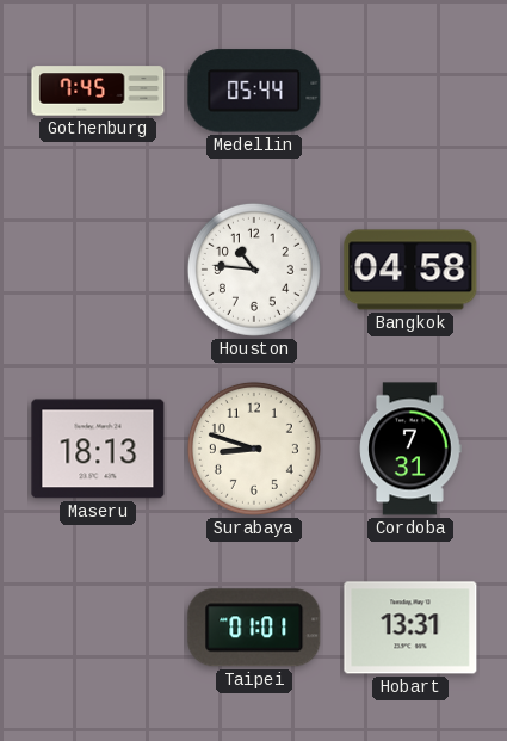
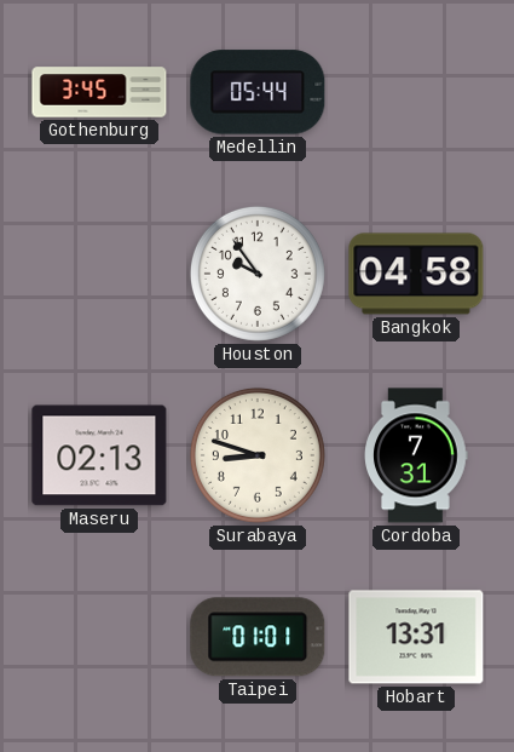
Gothenburg: 7:45 -> 3:45
Houston: 10:46 -> 9:54
Maseru: 18:13 -> 02:13
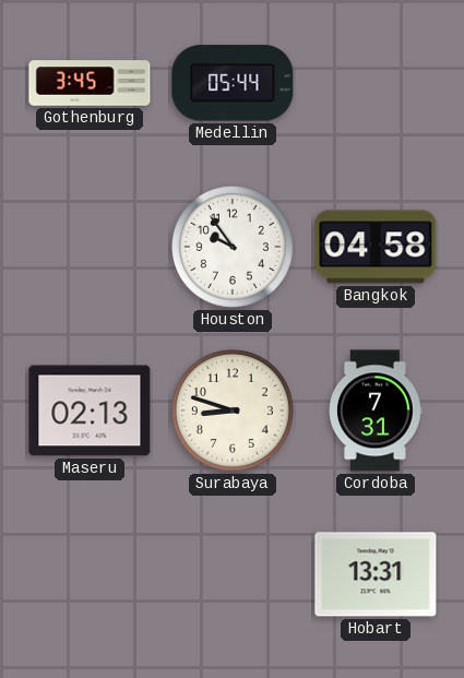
Taipei: 01:01 -> none
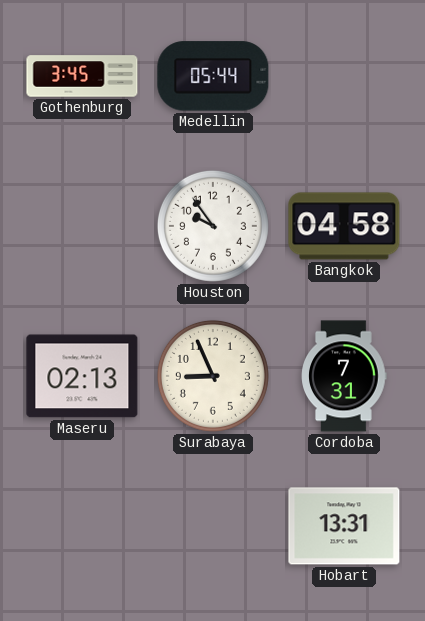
Surabaya: 8:48 -> 8:56
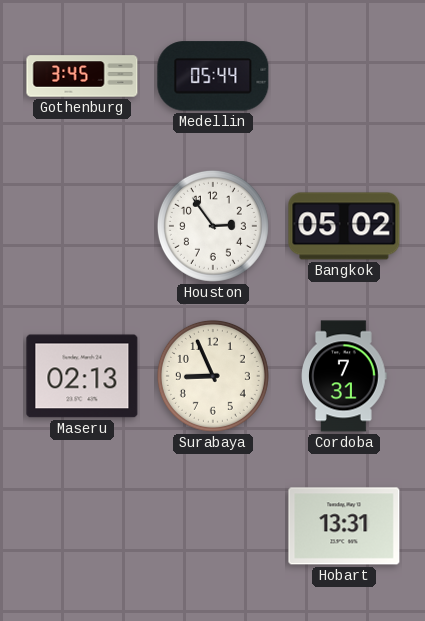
Houston: 9:54 -> 2:54
Bangkok: 04:58 -> 05:02
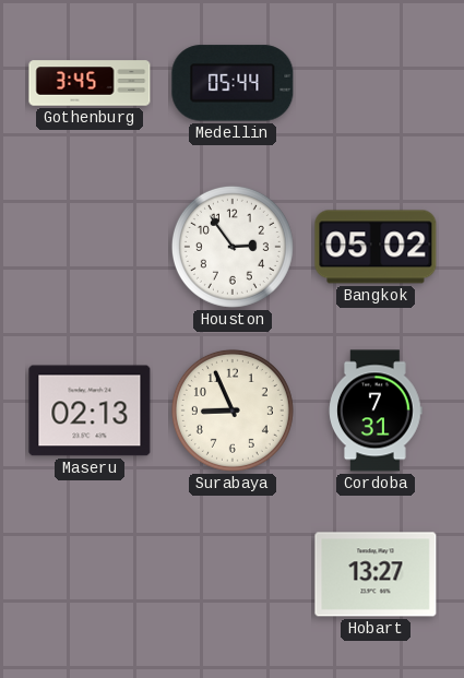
Hobart: 13:31 -> 13:27
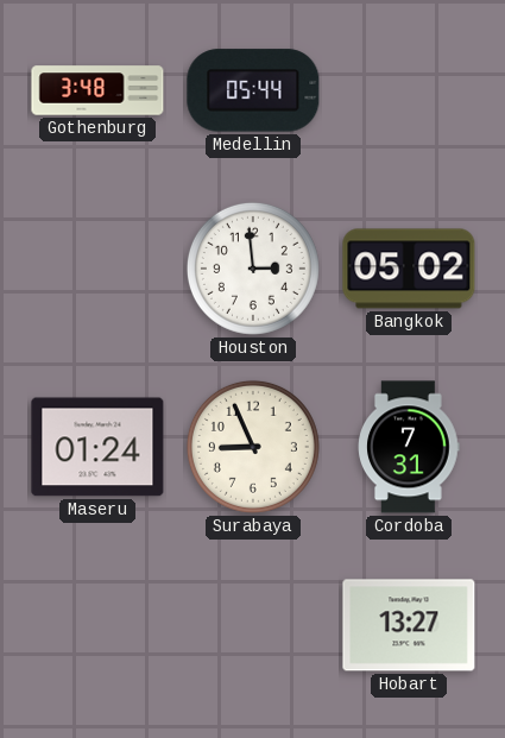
Gothenburg: 3:45 -> 3:48
Houston: 2:54 -> 2:59
Maseru: 02:13 -> 01:24
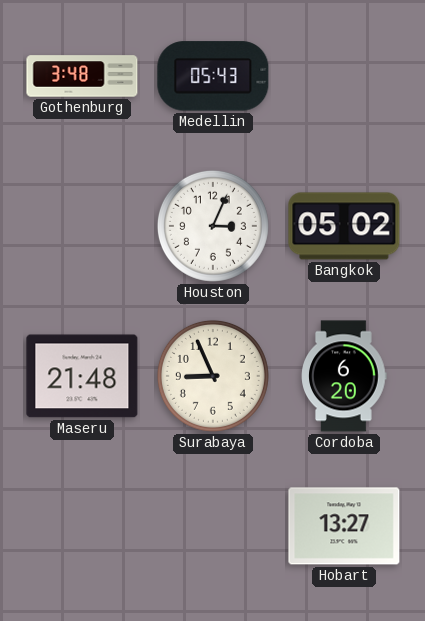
Medellin: 05:44 -> 05:43
Houston: 2:59 -> 3:04
Maseru: 01:24 -> 21:48
Cordoba: 7:31 -> 6:20
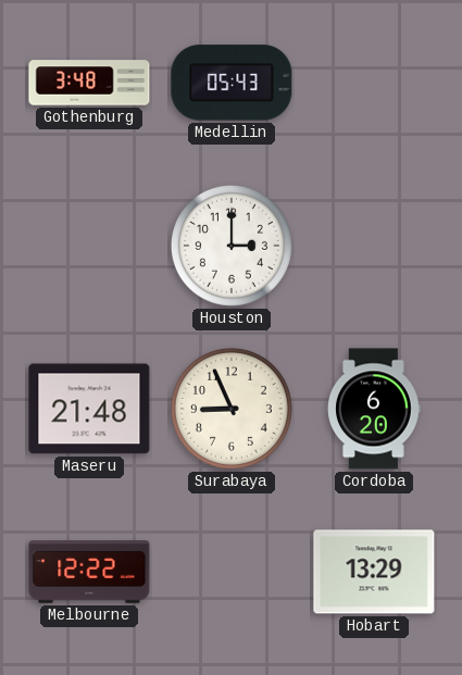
Houston: 3:04 -> 3:00
Bangkok: 05:02 -> none
Melbourne: none -> 12:22
Hobart: 13:27 -> 13:29
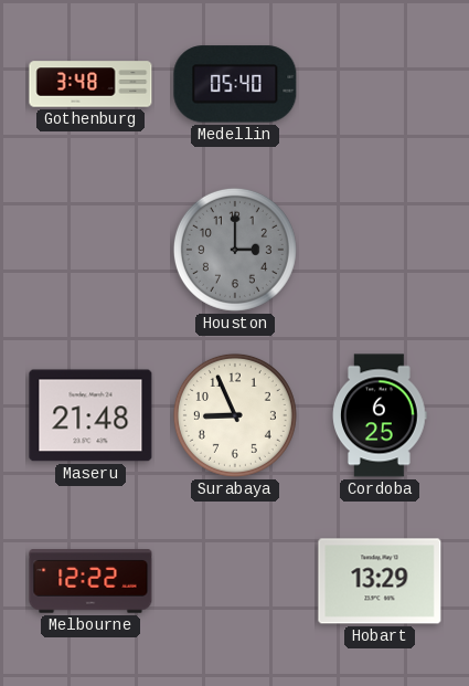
Medellin: 05:43 -> 05:40
Houston dial: white -> grey
Cordoba: 6:20 -> 6:25
